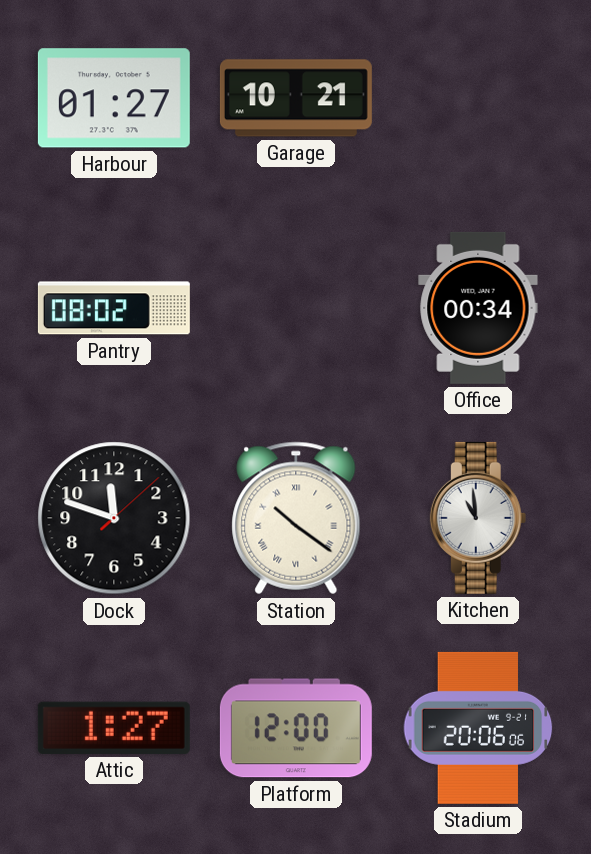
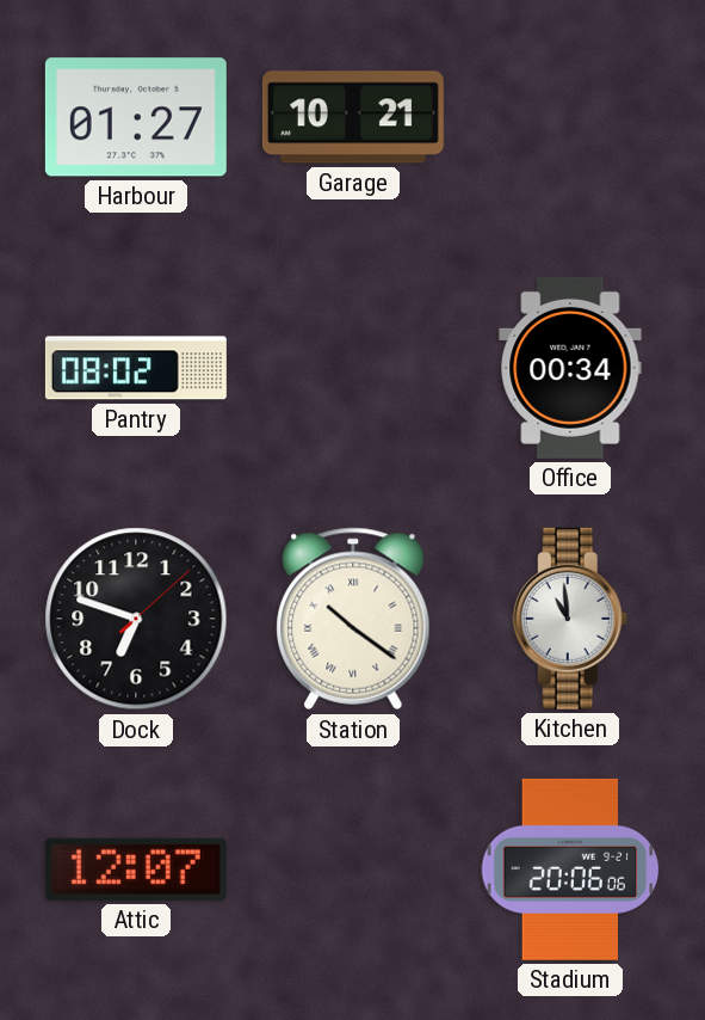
Dock: 11:48 -> 6:48
Attic: 1:27 -> 12:07
Platform: 12:00 -> none
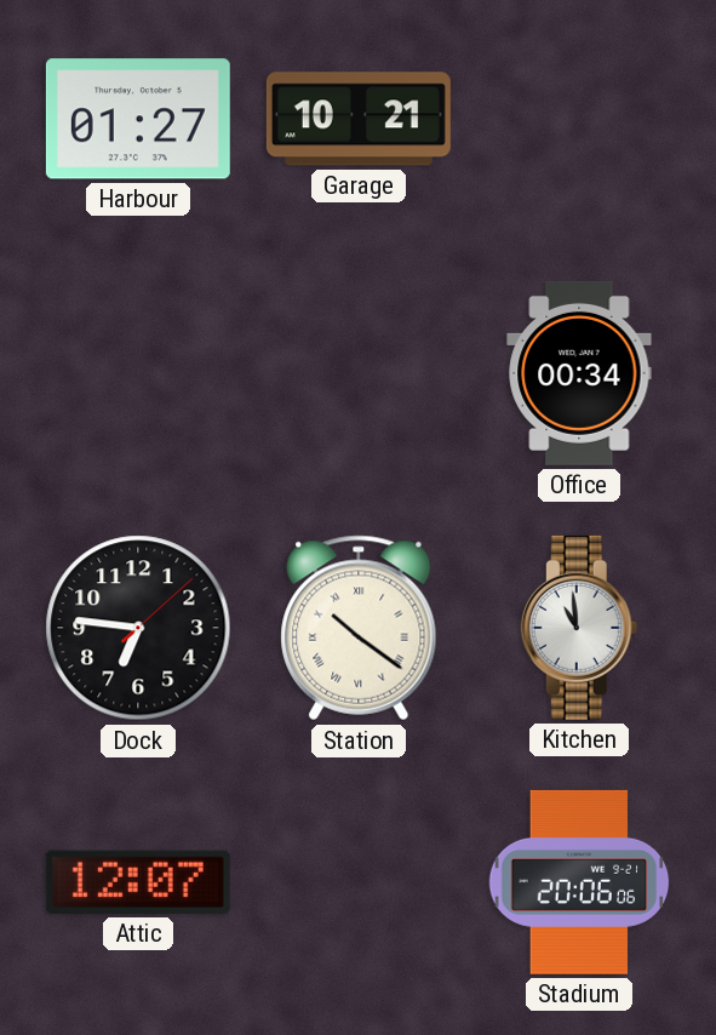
Pantry: 08:02 -> none
Dock: 6:48 -> 6:46
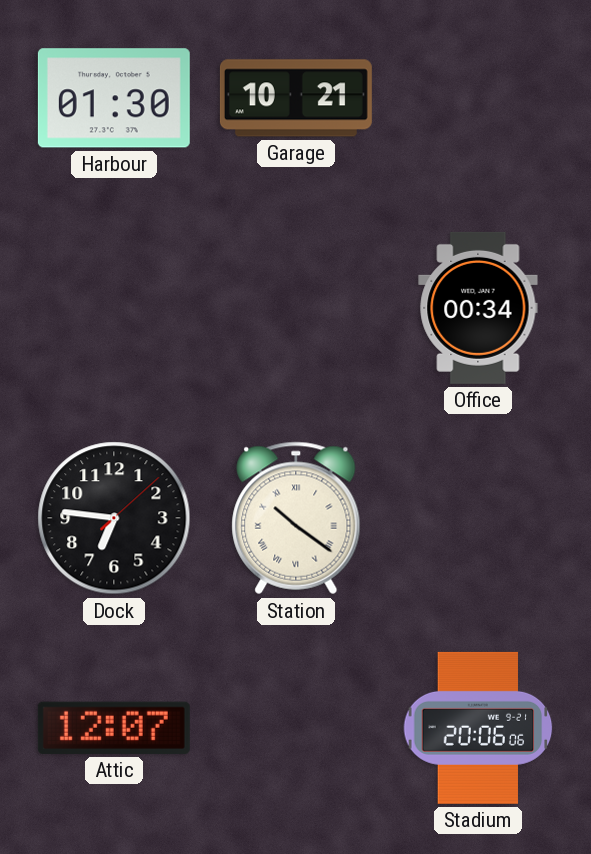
Harbour: 01:27 -> 01:30
Kitchen: 10:59 -> none
